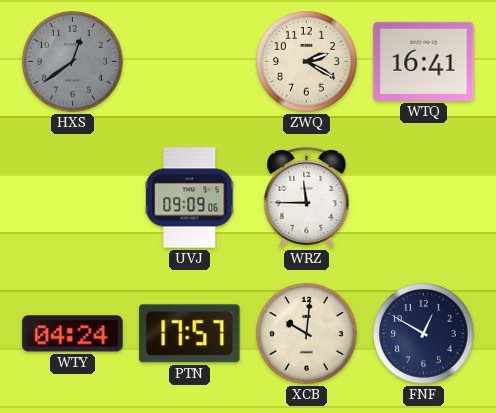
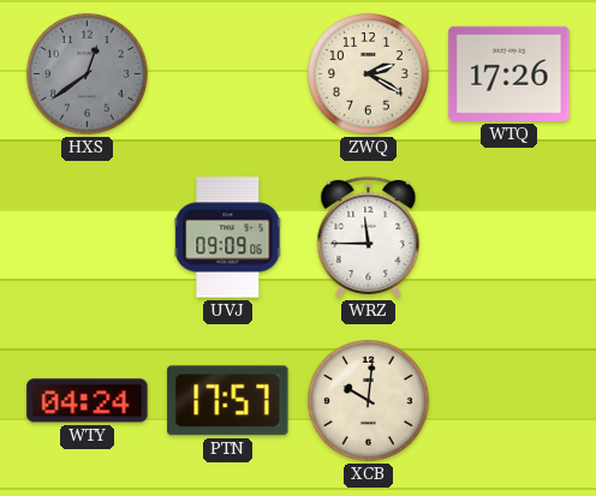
WTQ: 16:41 -> 17:26
FNF: 12:50 -> none
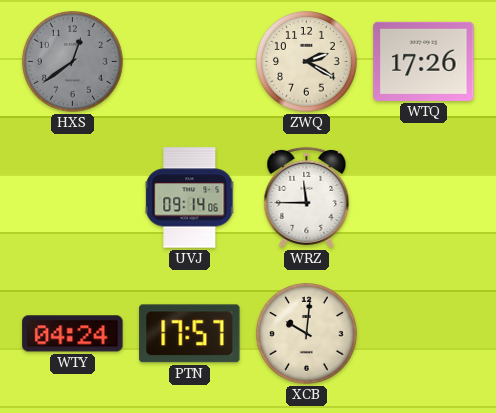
UVJ: 09:09 -> 09:14
